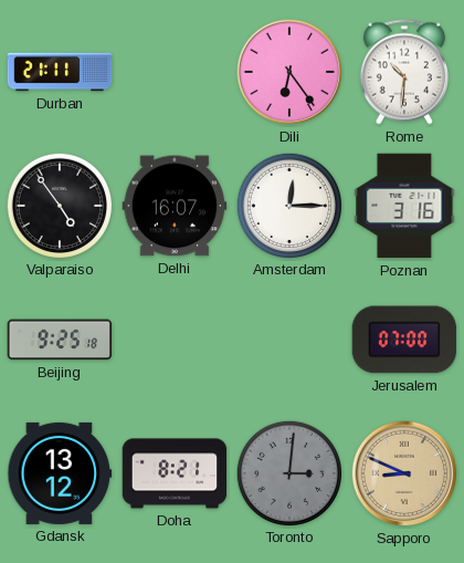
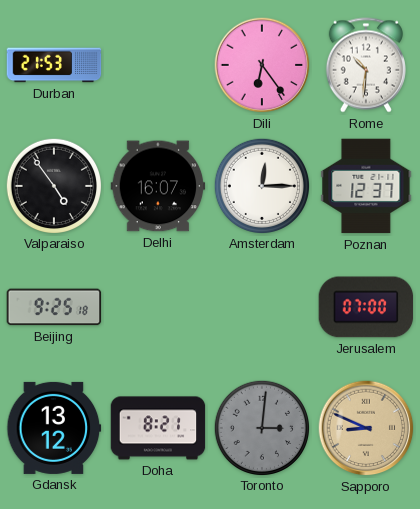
Durban: 21:11 -> 21:53
Poznan: 3:16 -> 12:37
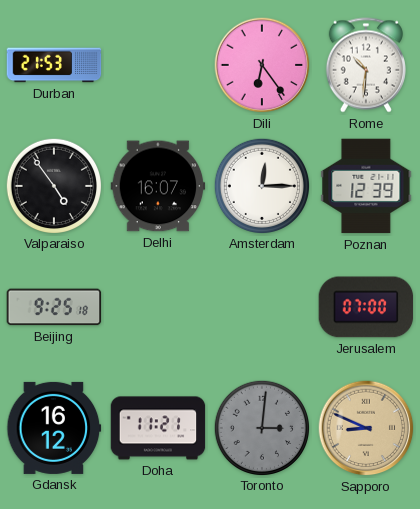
Poznan: 12:37 -> 12:39
Gdansk: 13:12 -> 16:12
Doha: 8:21 -> 11:21
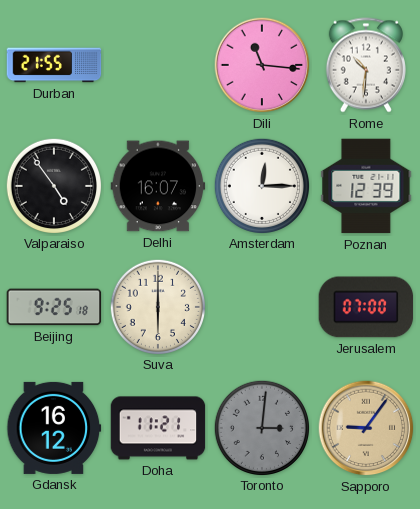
Durban: 21:53 -> 21:55
Dili: 6:24 -> 11:16
Suva: none -> 6:00
Sapporo: 8:49 -> 9:06
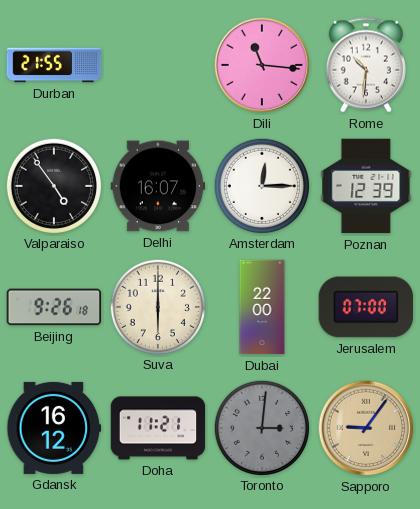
Beijing: 9:25 -> 9:26
Dubai: none -> 22:00
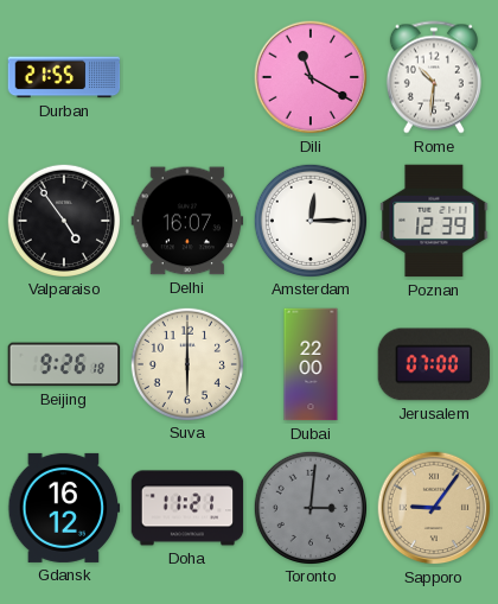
Dili: 11:16 -> 11:20
